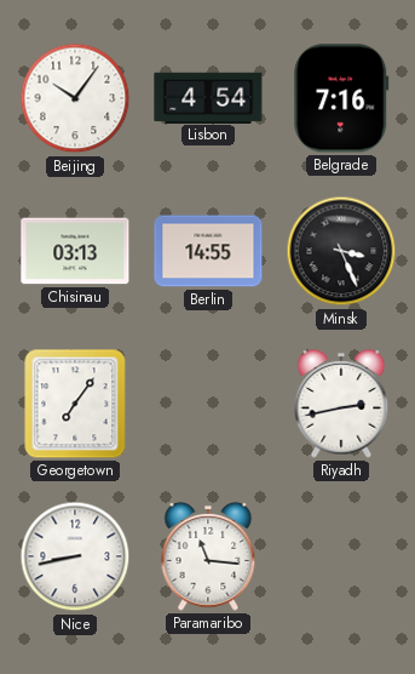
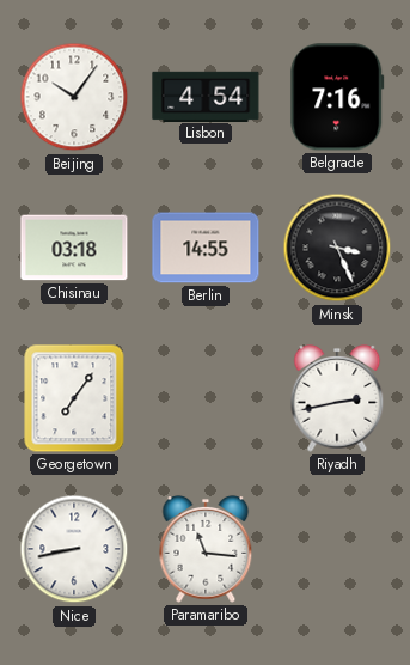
Chisinau: 03:13 -> 03:18
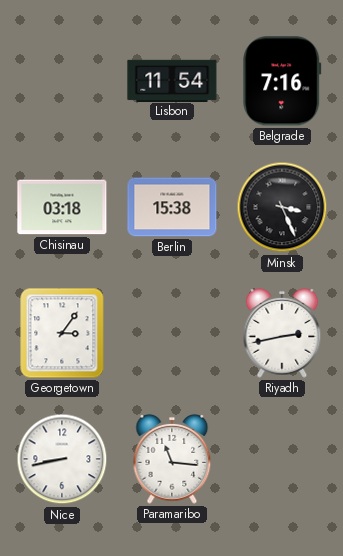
Beijing: 10:06 -> none
Lisbon: 4:54 -> 11:54
Berlin: 14:55 -> 15:38
Georgetown: 7:06 -> 3:06
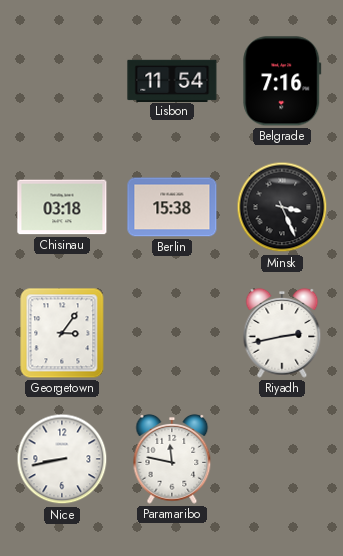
Paramaribo: 11:16 -> 11:47
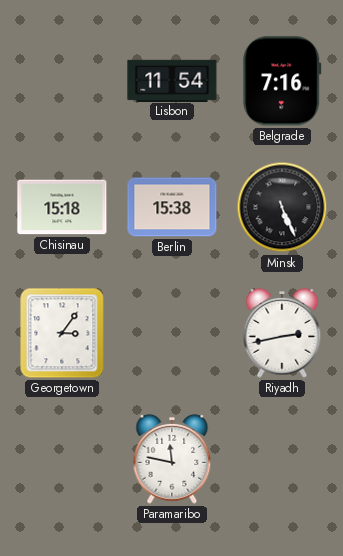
Chisinau: 03:18 -> 15:18
Minsk: 3:26 -> 5:26
Nice: 8:43 -> none
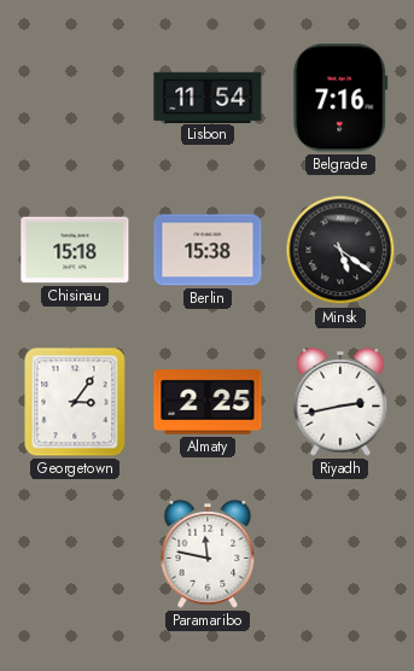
Minsk: 5:26 -> 5:21
Almaty: none -> 2:25
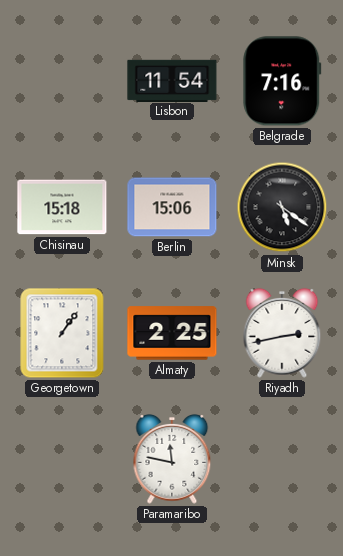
Berlin: 15:38 -> 15:06
Georgetown: 3:06 -> 1:06
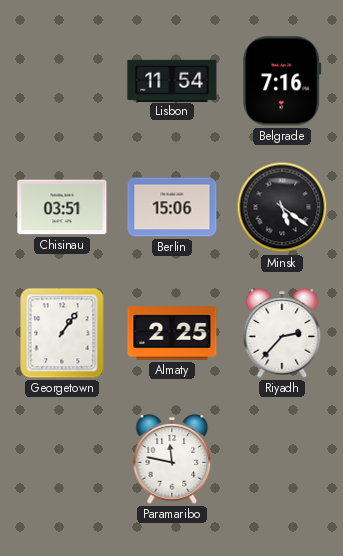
Chisinau: 15:18 -> 03:51
Riyadh: 2:43 -> 2:37
